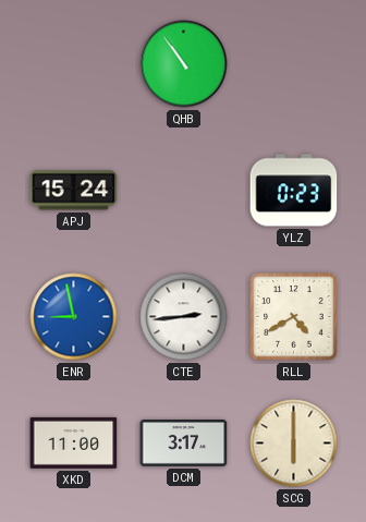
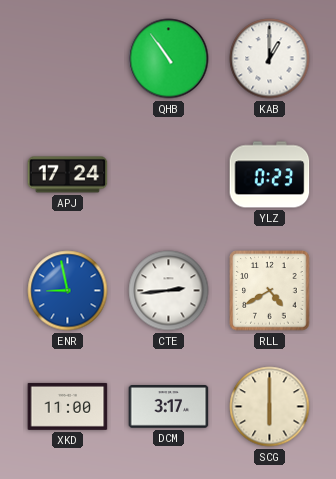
KAB: none -> 1:00
APJ: 15:24 -> 17:24
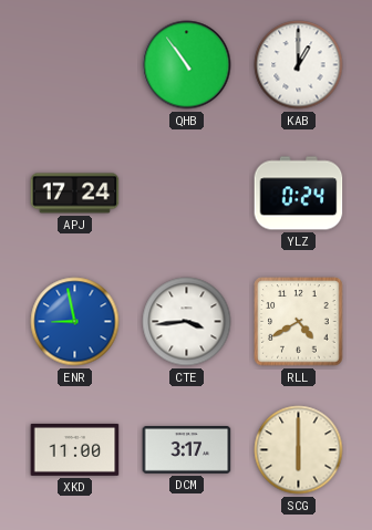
YLZ: 0:23 -> 0:24
CTE: 2:44 -> 3:44
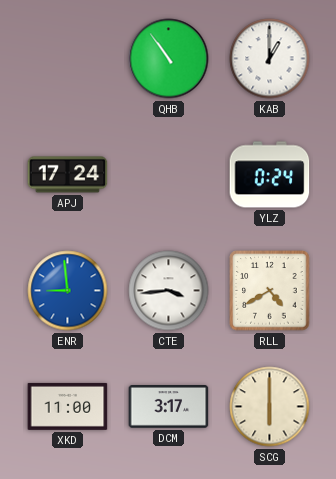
ENR: 8:58 -> 8:59
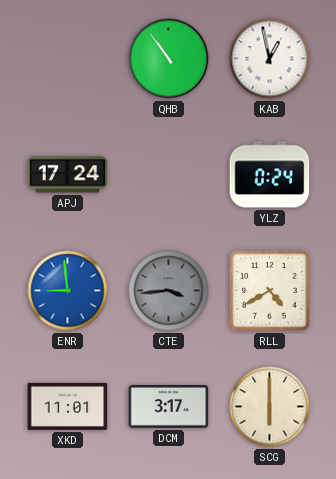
KAB: 1:00 -> 12:58
CTE dial: white -> grey
XKD: 11:00 -> 11:01
